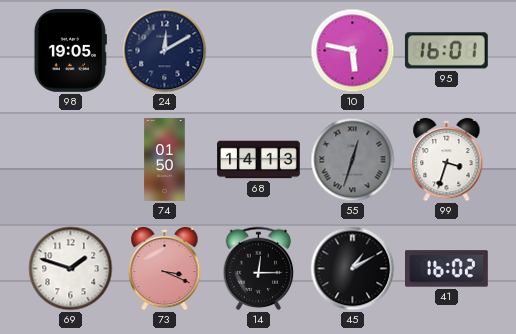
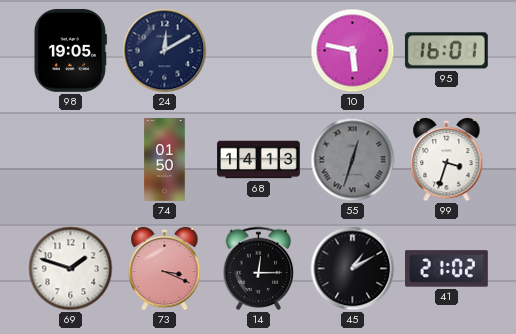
41: 16:02 -> 21:02
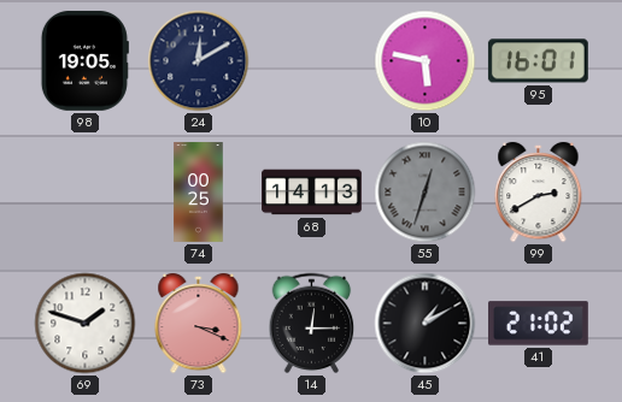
74: 01:50 -> 00:25
99: 3:33 -> 2:40
